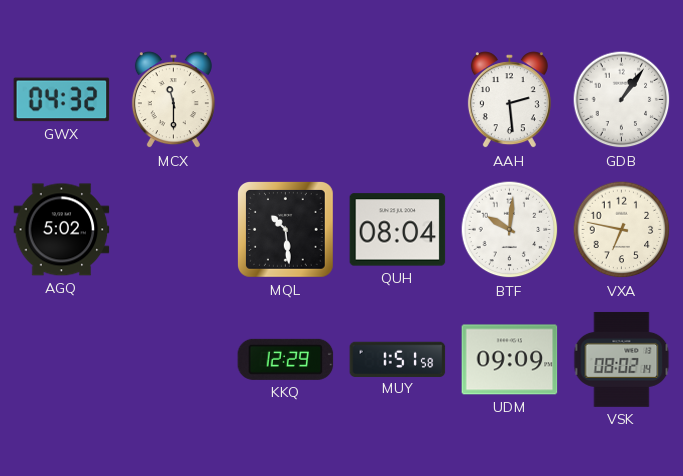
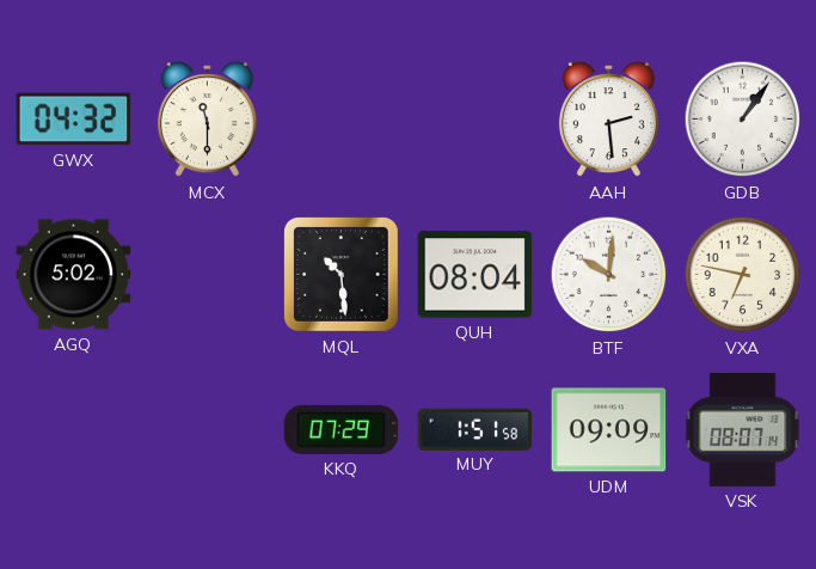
KKQ: 12:29 -> 07:29
VSK: 08:02 -> 08:07
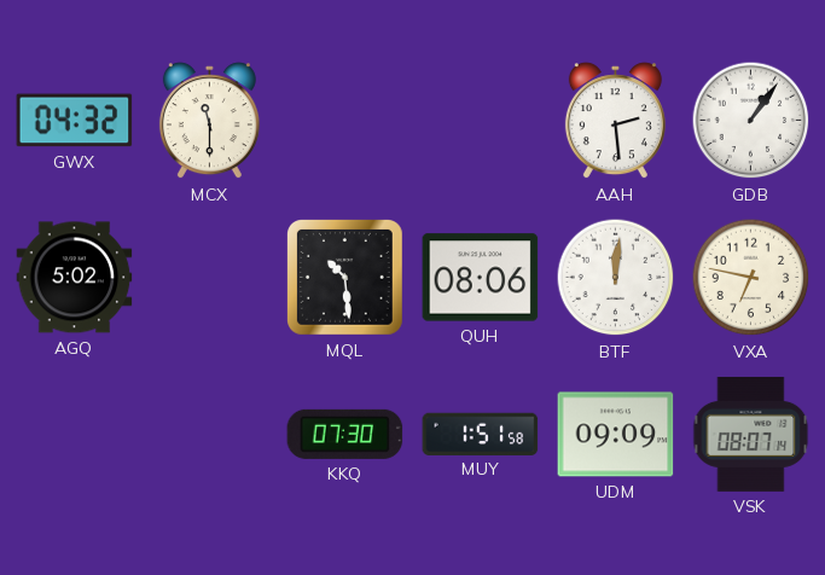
QUH: 08:04 -> 08:06
BTF: 10:01 -> 12:01
KKQ: 07:29 -> 07:30
